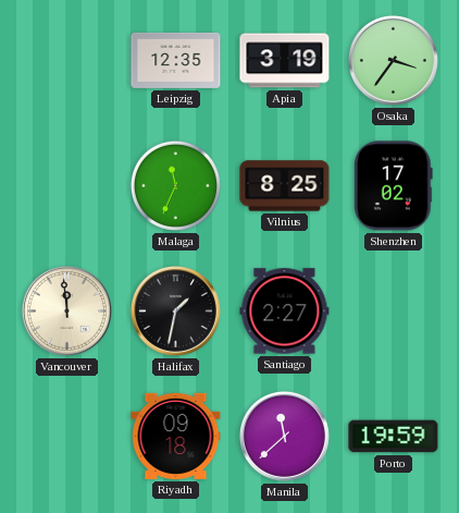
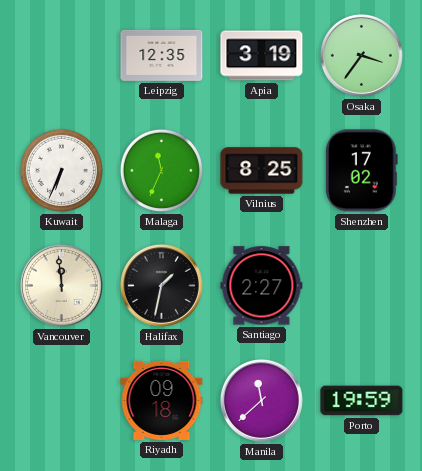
Kuwait: none -> 6:34
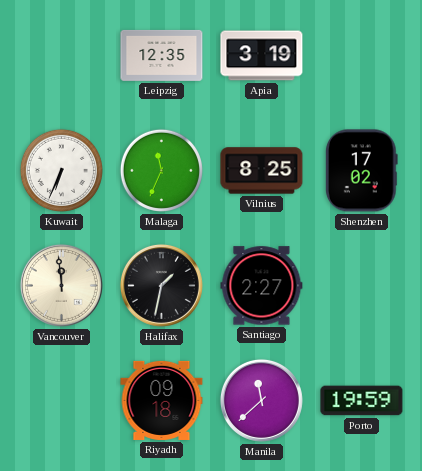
Osaka: 3:36 -> none
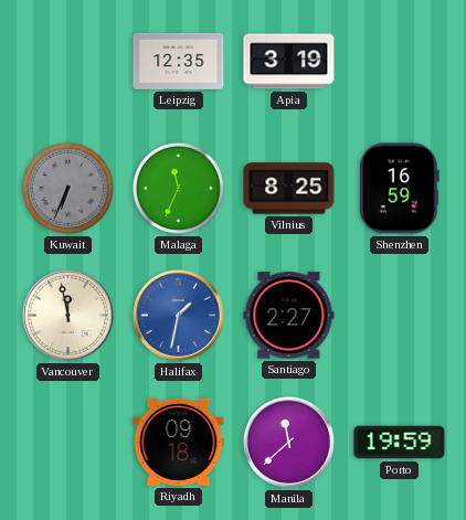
Kuwait dial: white -> grey
Shenzhen: 17:02 -> 16:59
Vancouver: 11:59 -> 11:58
Halifax dial: black -> blue
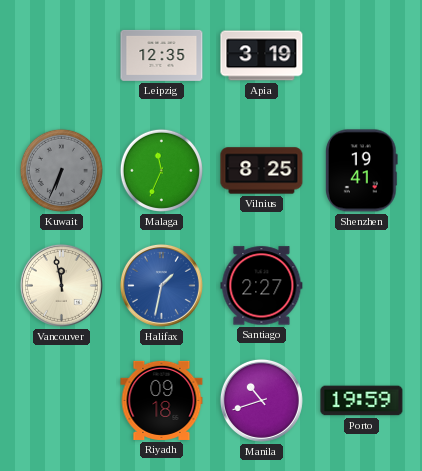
Shenzhen: 16:59 -> 19:41
Manila: 11:38 -> 10:42
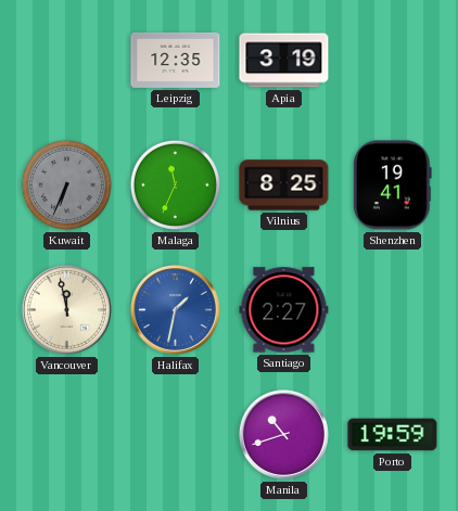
Riyadh: 09:18 -> none
